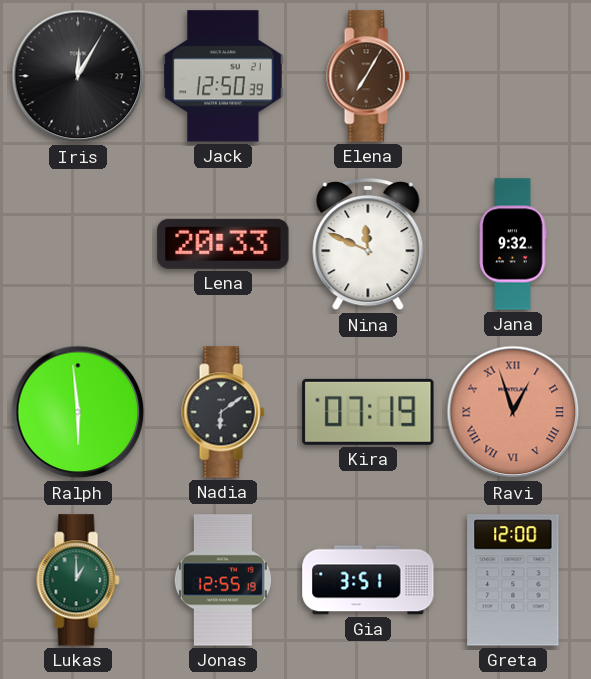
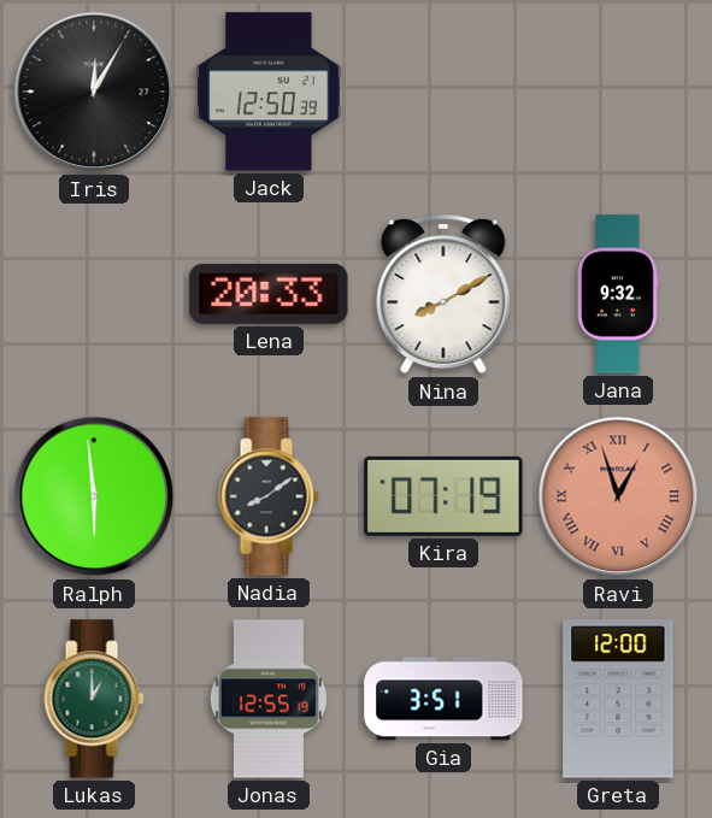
Elena: 7:05 -> none
Nina: 11:49 -> 8:10
Nadia: 6:09 -> 8:09
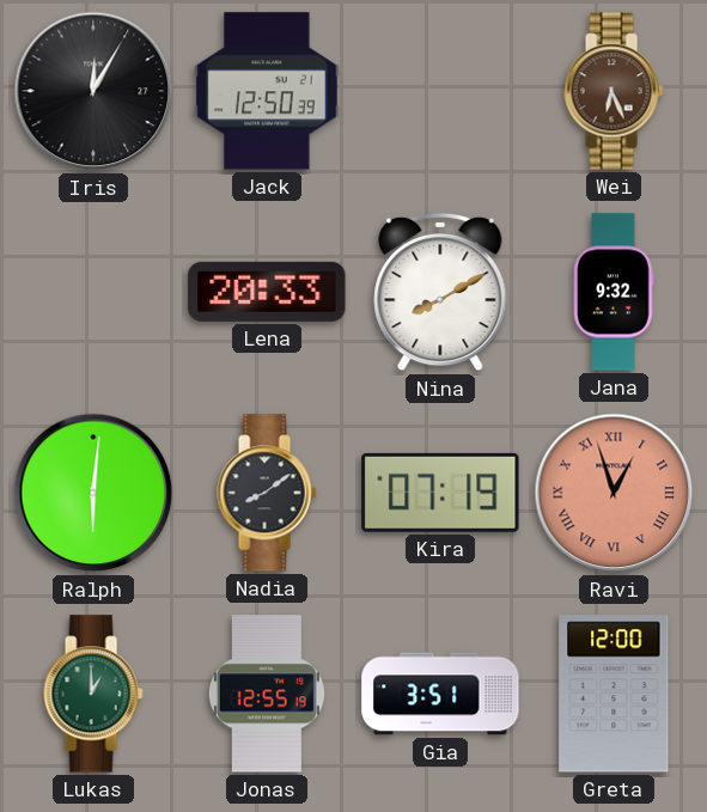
Wei: none -> 6:26
Ralph: 5:59 -> 6:01
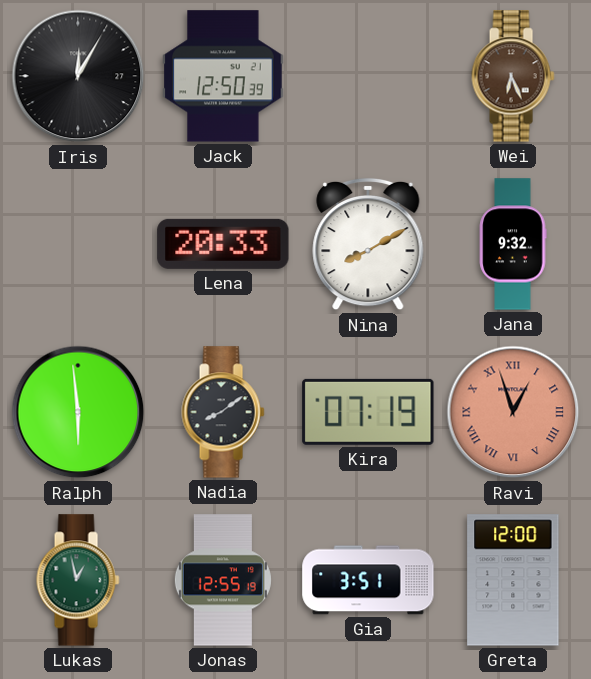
Ralph: 6:01 -> 5:59
Lukas: 1:00 -> 12:58
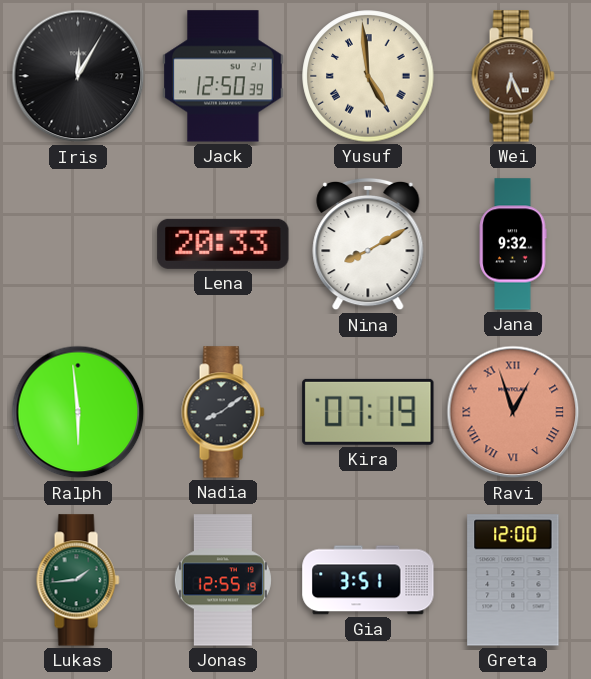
Yusuf: none -> 4:59
Lukas: 12:58 -> 1:44
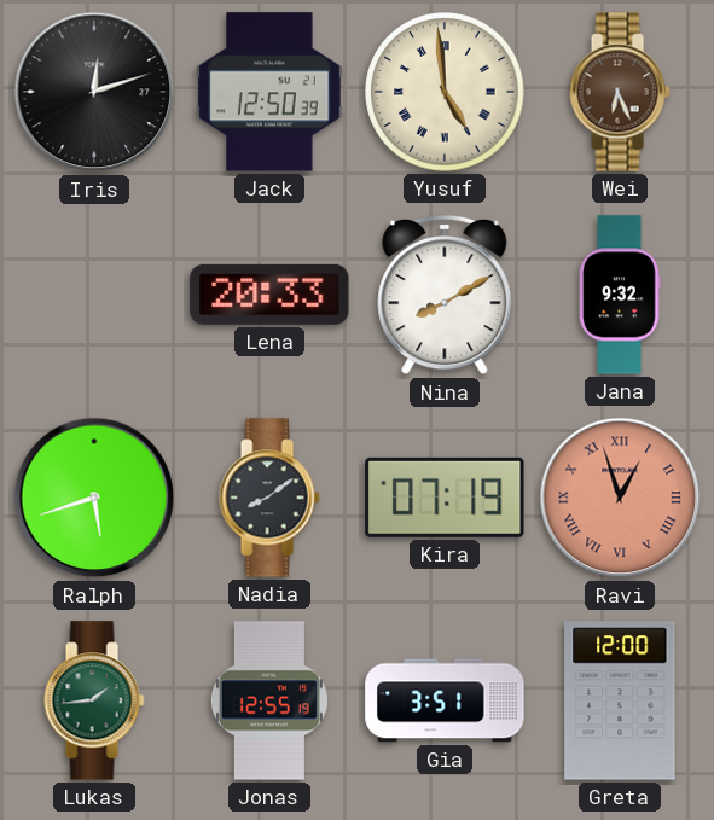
Iris: 12:05 -> 12:12
Ralph: 5:59 -> 5:42
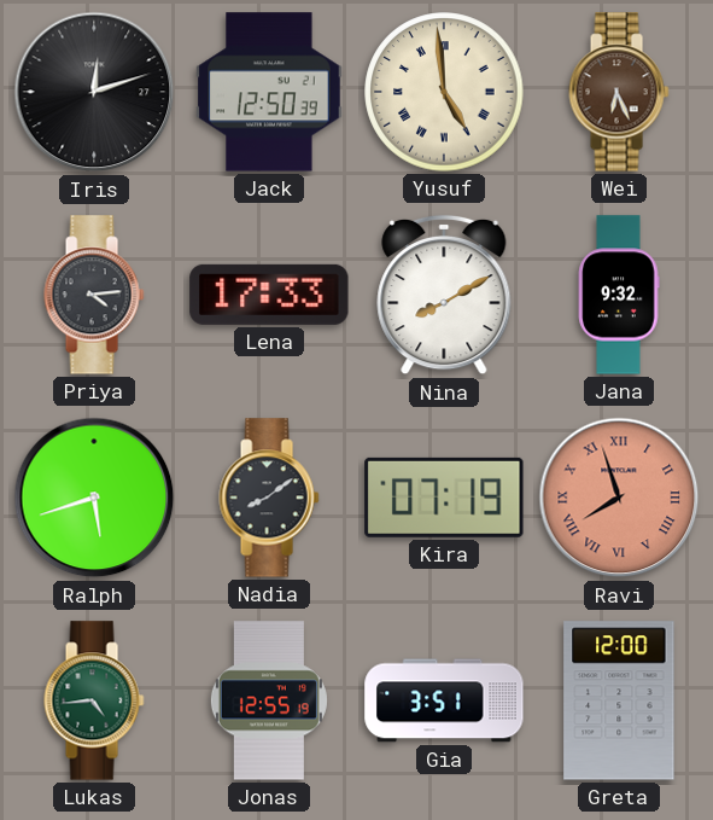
Priya: none -> 4:14
Lena: 20:33 -> 17:33
Ravi: 12:57 -> 7:57
Lukas: 1:44 -> 4:44
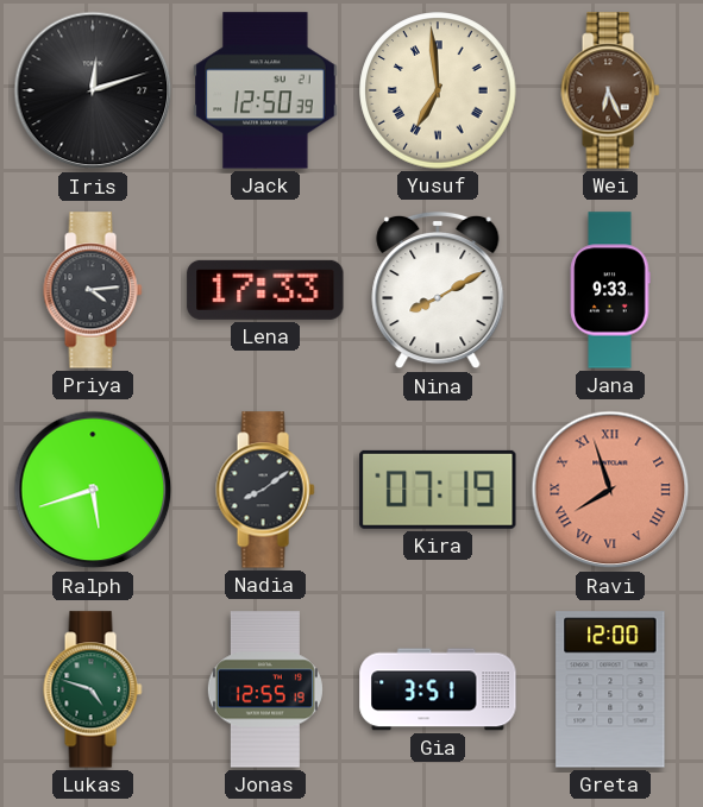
Yusuf: 4:59 -> 6:59
Jana: 9:32 -> 9:33
Lukas: 4:44 -> 4:48
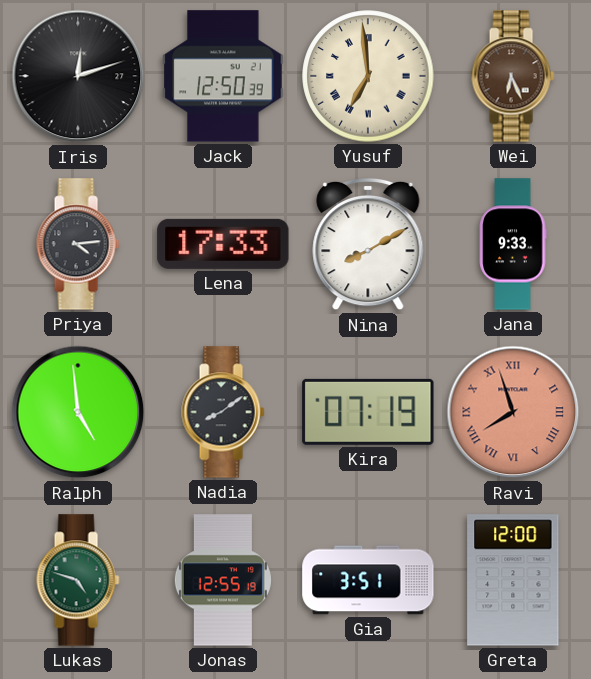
Ralph: 5:42 -> 4:59
